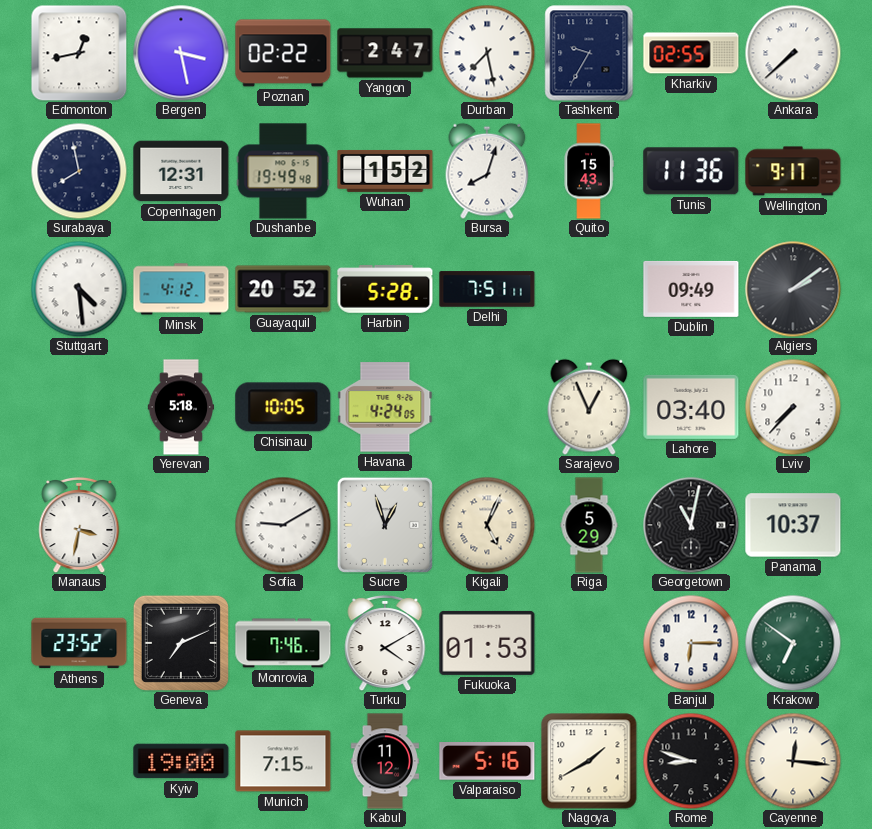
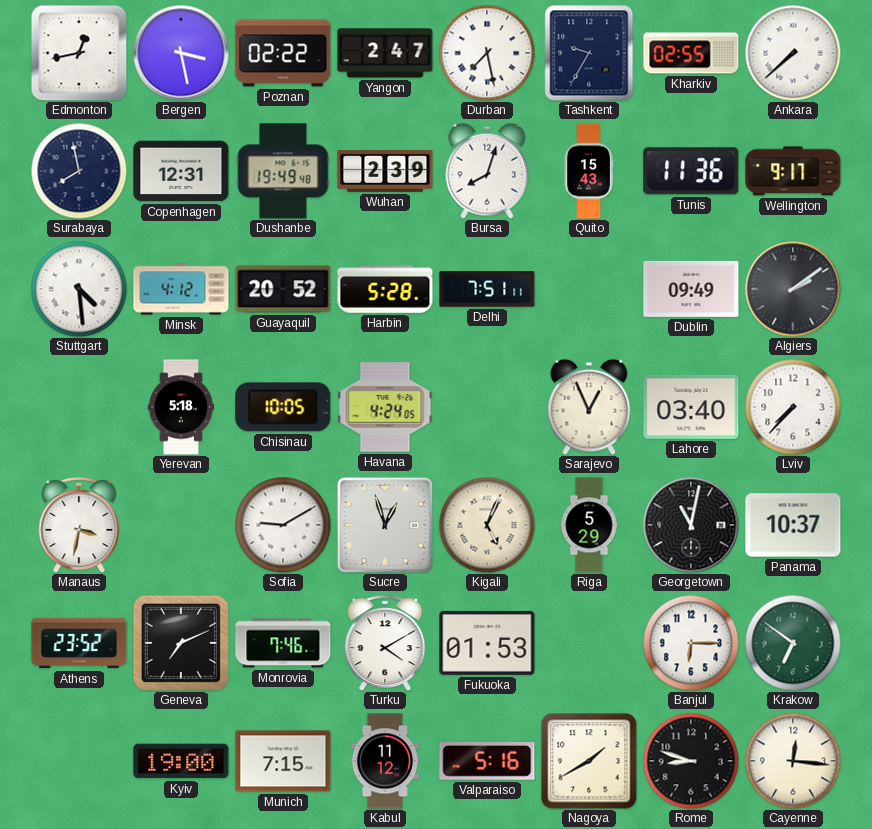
Wuhan: 1:52 -> 2:39
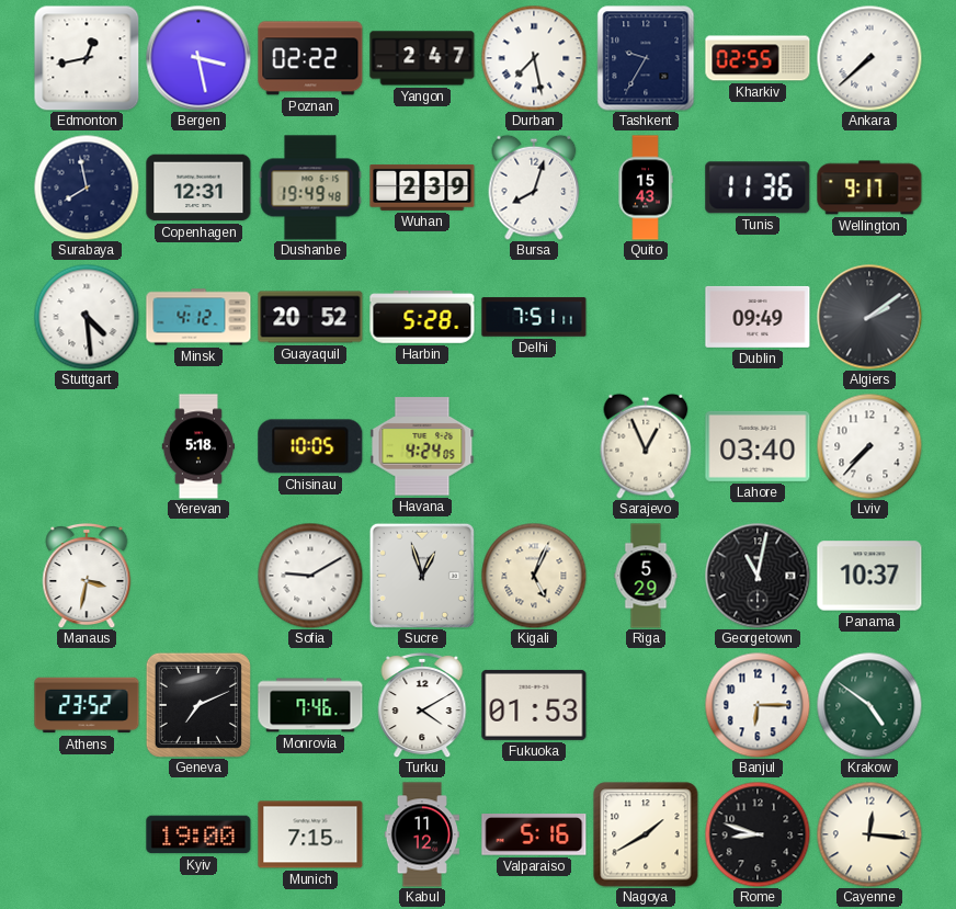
Krakow: 6:51 -> 4:51
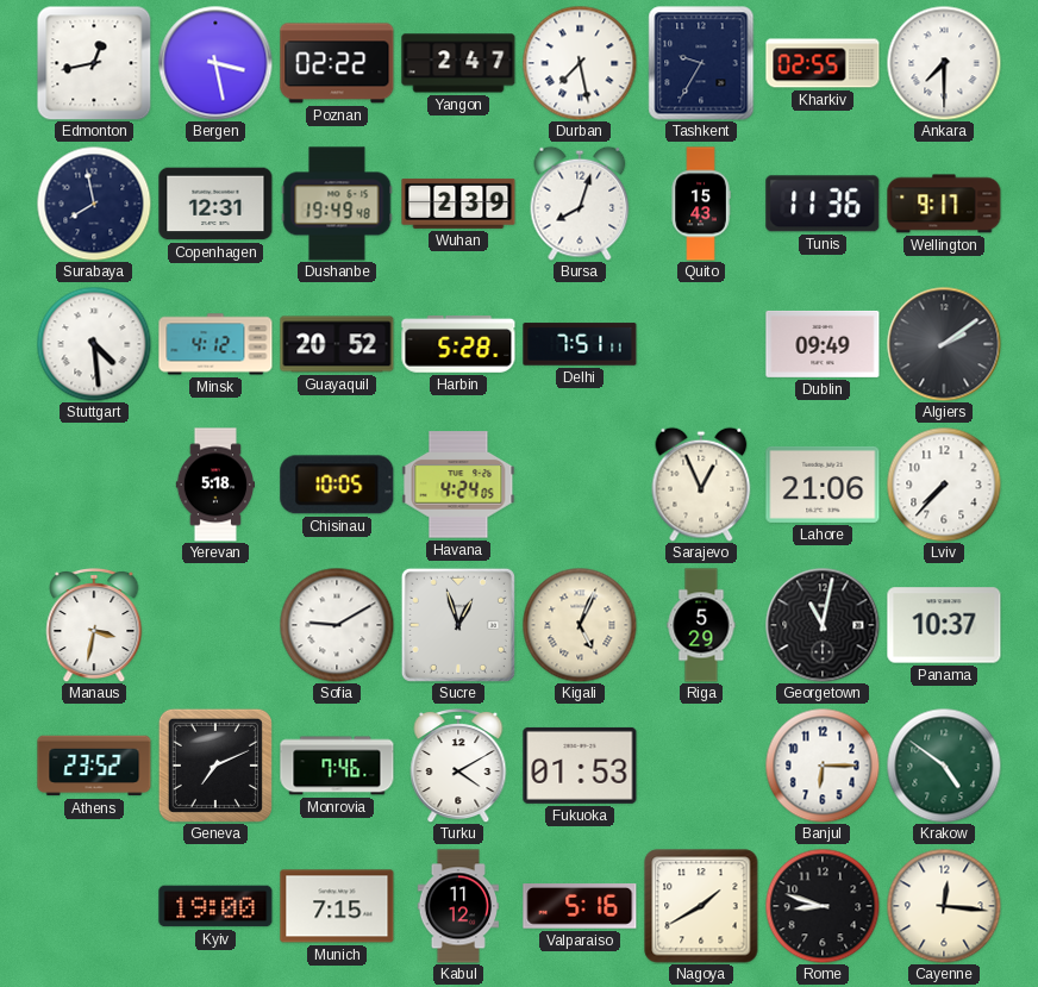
Ankara: 7:38 -> 7:30
Lahore: 03:40 -> 21:06
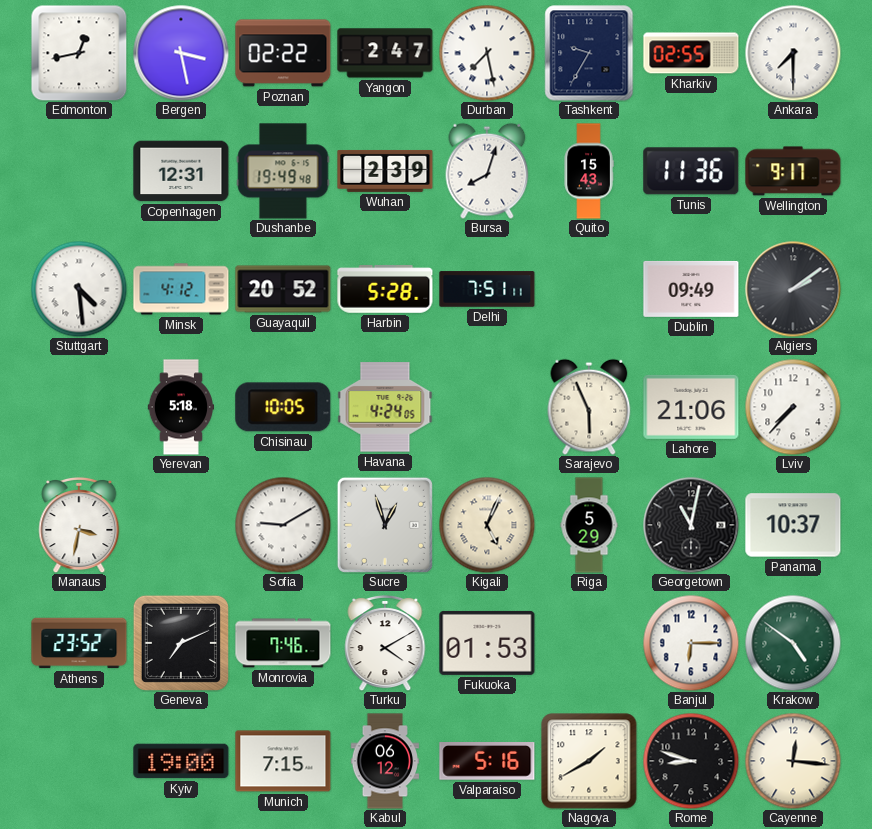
Surabaya: 7:58 -> none
Sarajevo: 12:56 -> 5:56
Kabul: 11:12 -> 06:12
